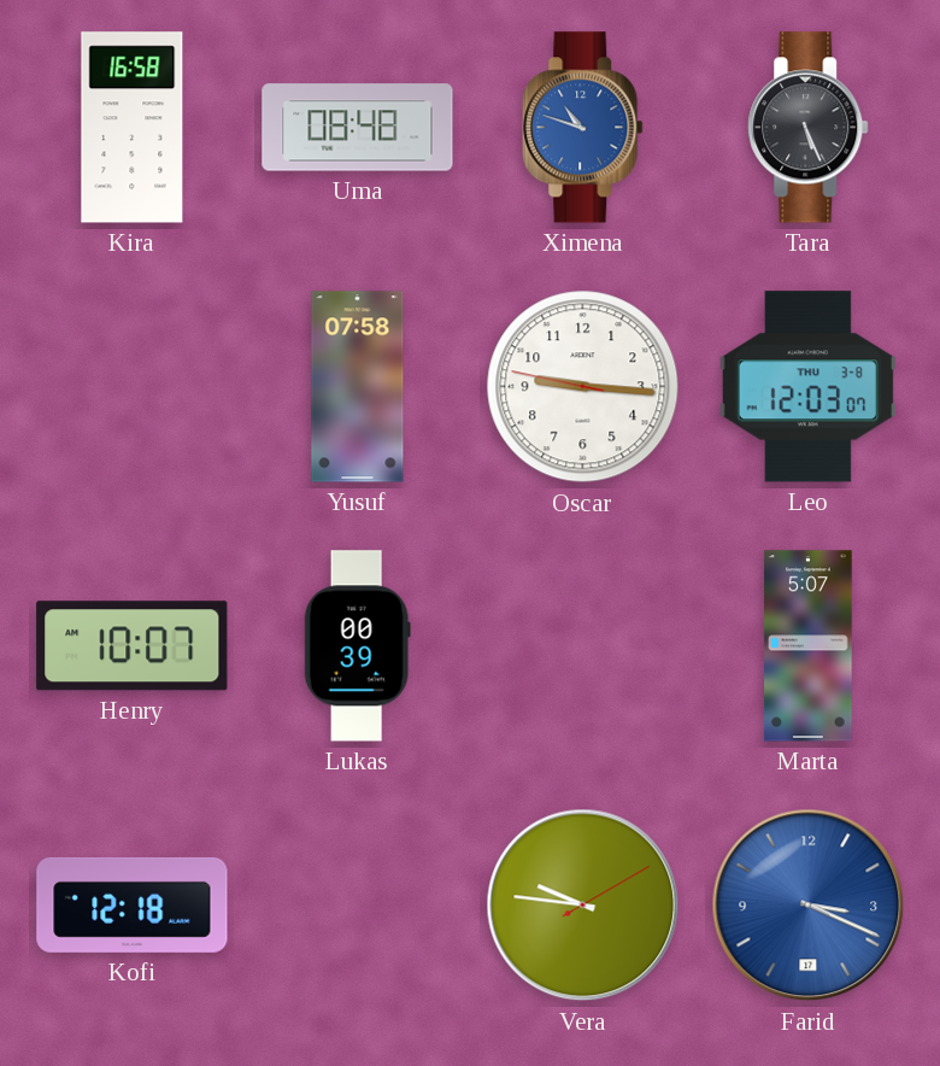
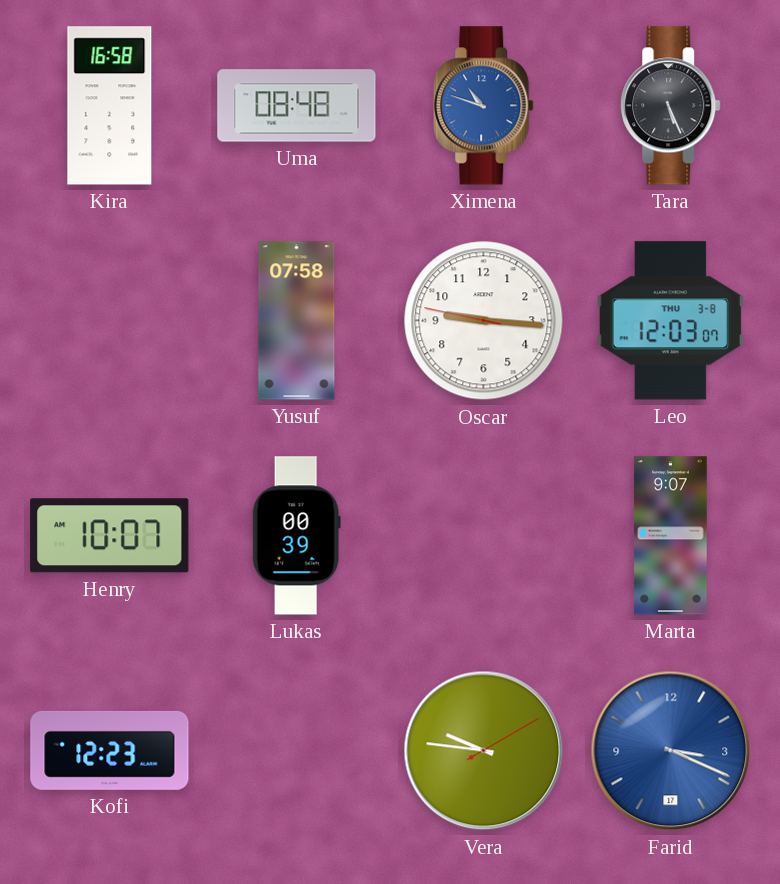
Marta: 5:07 -> 9:07
Kofi: 12:18 -> 12:23
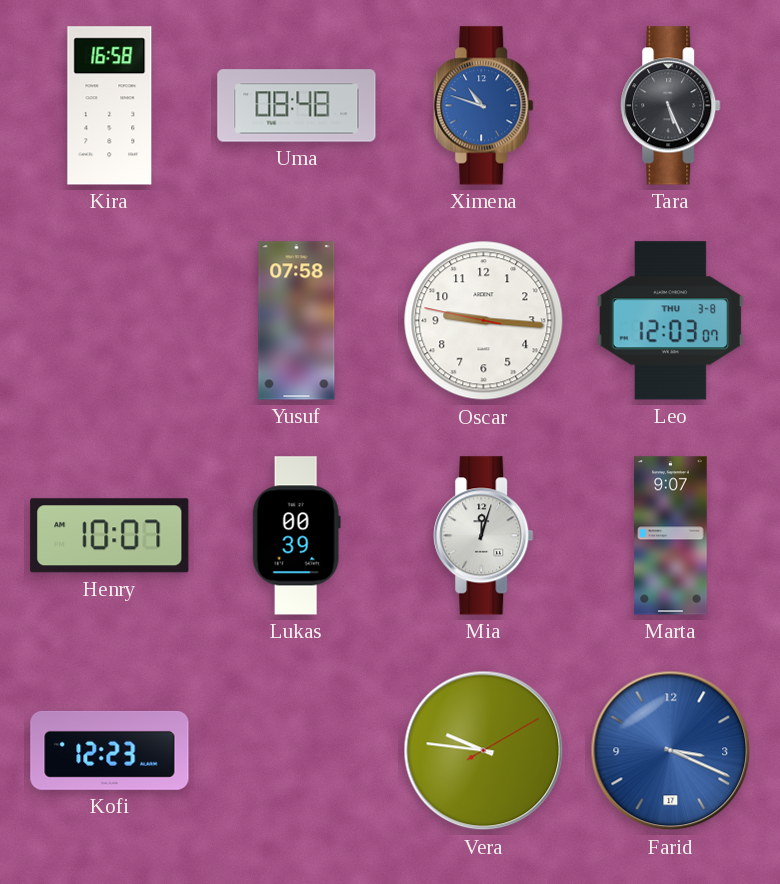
Mia: none -> 12:03
